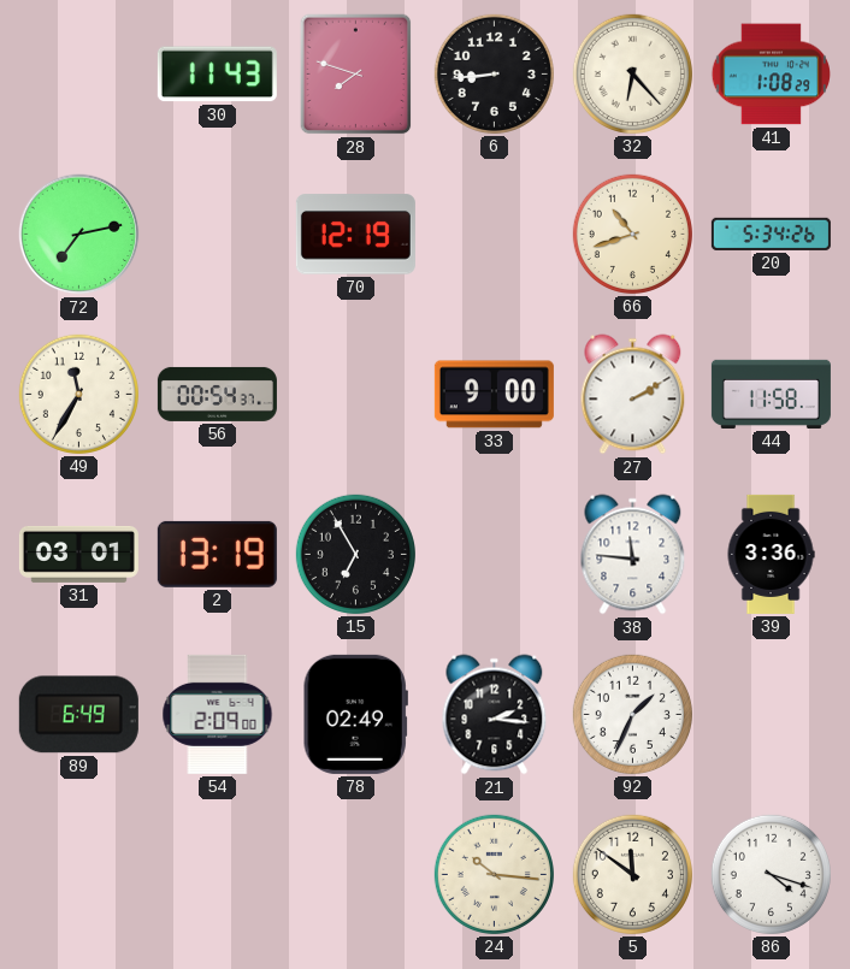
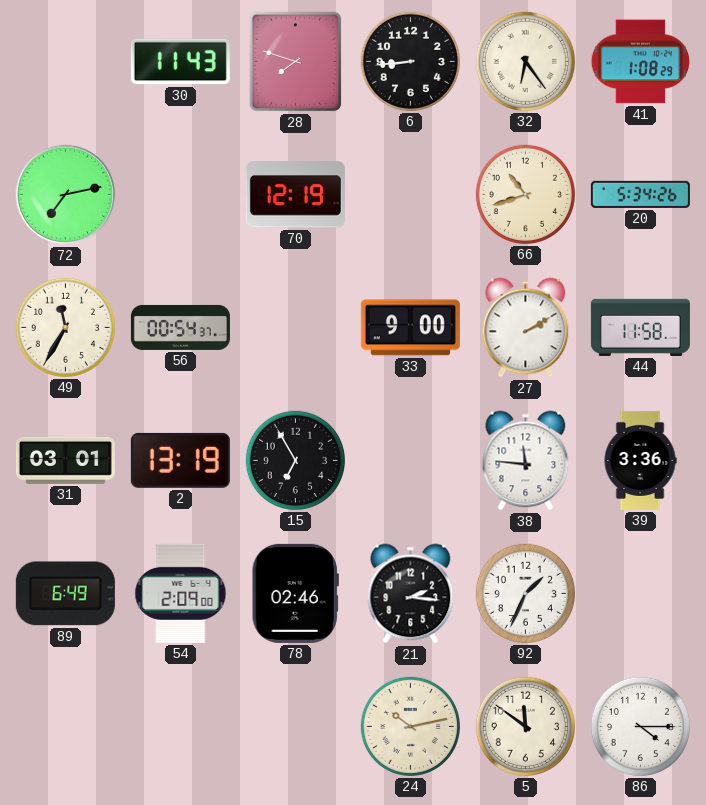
32: 6:23 -> 6:24
78: 02:49 -> 02:46
24: 10:16 -> 10:13
86: 4:18 -> 4:15
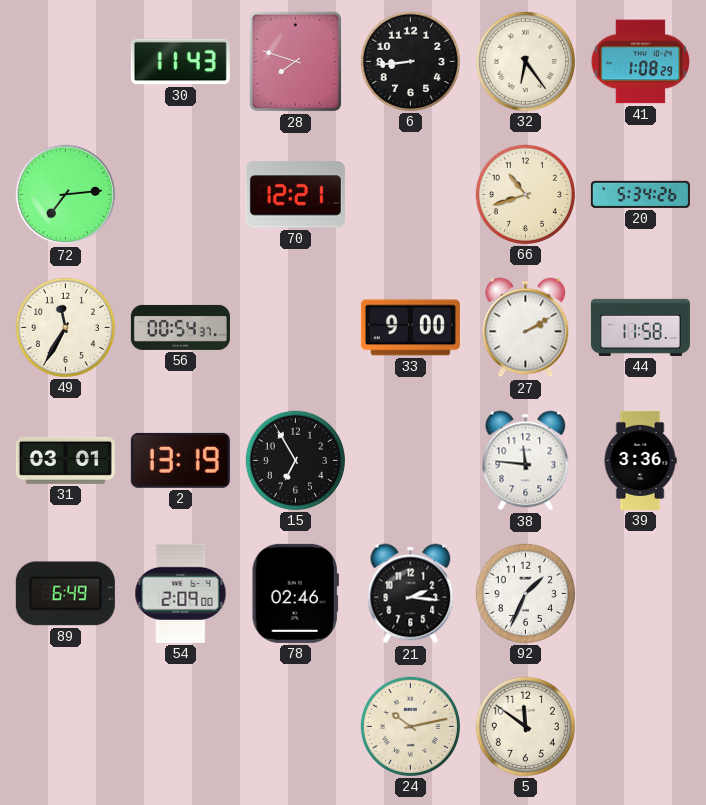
72: 7:13 -> 7:14
70: 12:19 -> 12:21
86: 4:15 -> none
